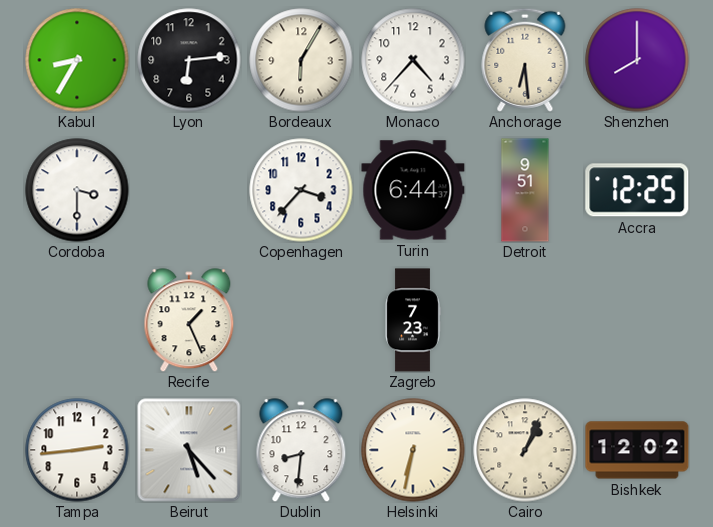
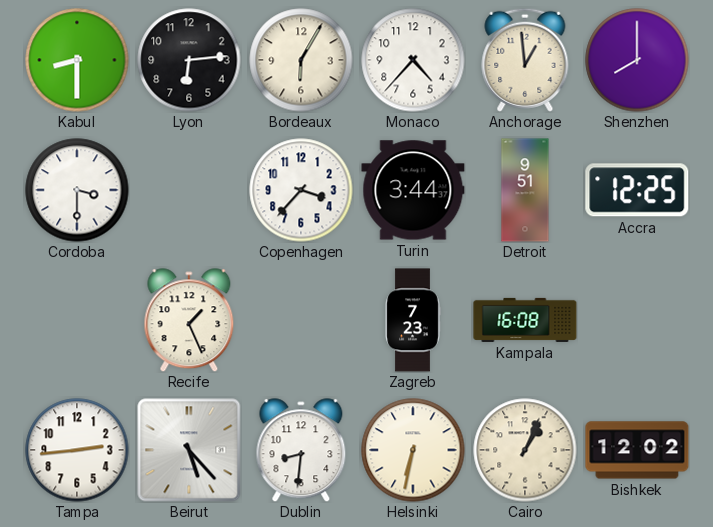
Kabul: 8:35 -> 8:30
Anchorage: 6:29 -> 12:59
Turin: 6:44 -> 3:44
Kampala: none -> 16:08
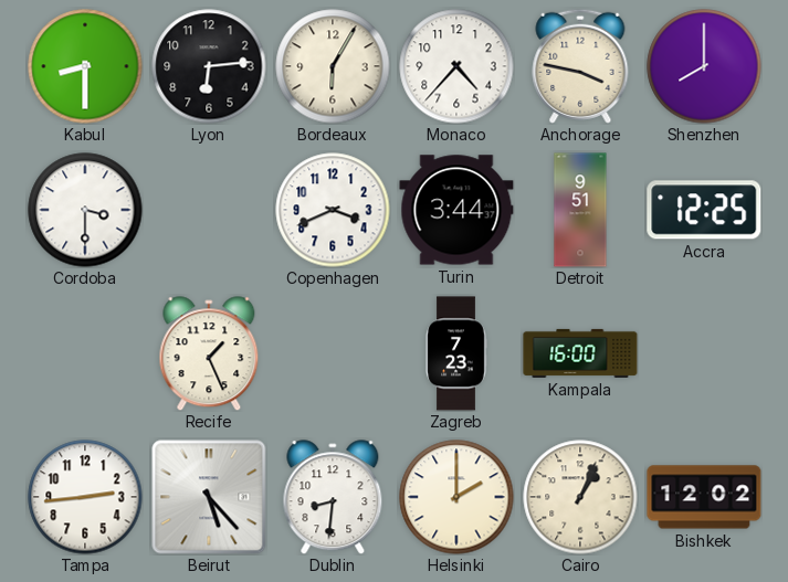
Anchorage: 12:59 -> 3:47
Copenhagen: 3:37 -> 3:41
Kampala: 16:08 -> 16:00
Helsinki: 6:32 -> 2:00
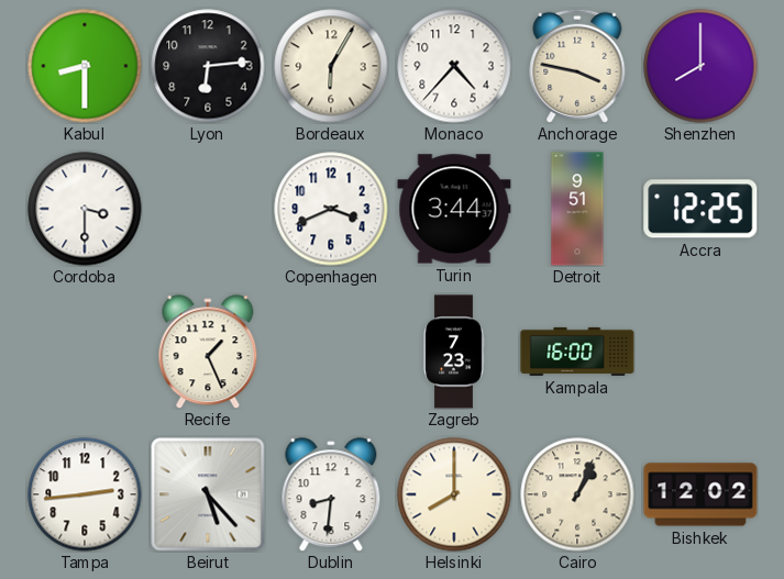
Helsinki: 2:00 -> 8:00
